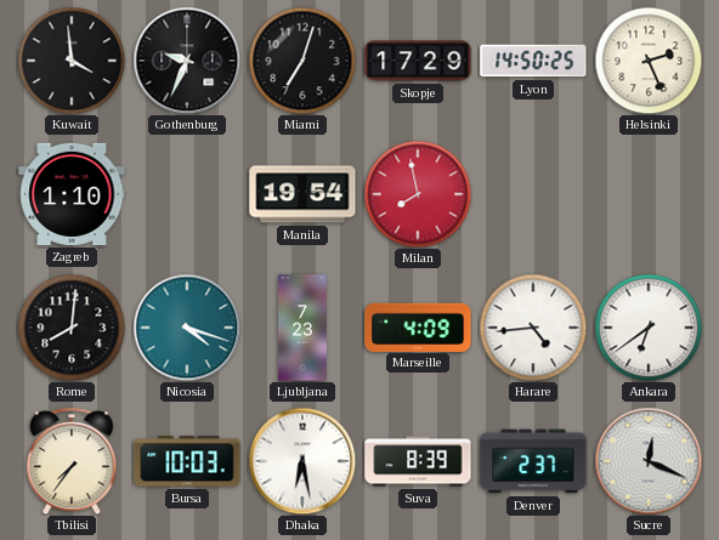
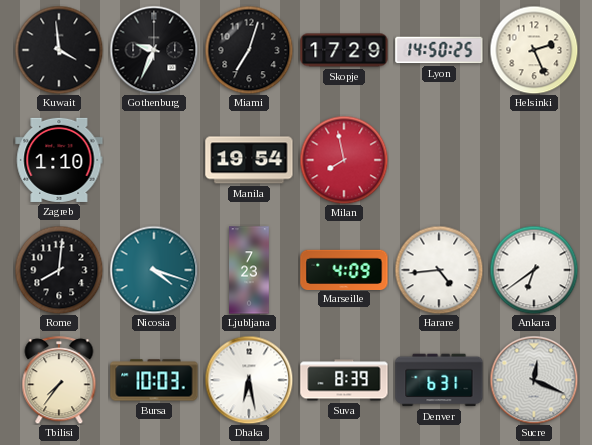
Denver: 2:37 -> 6:31
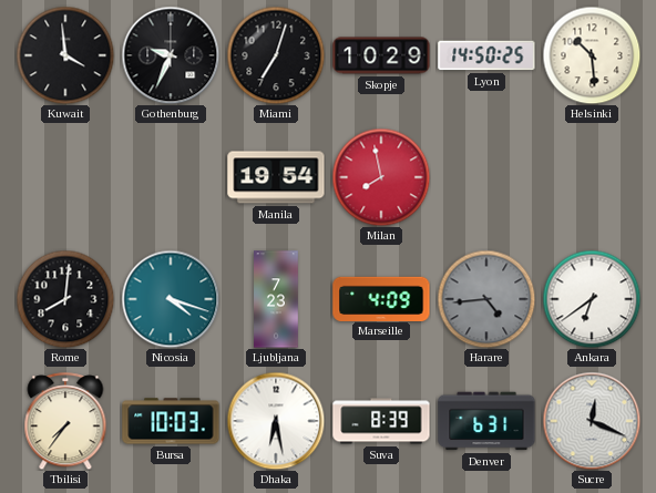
Skopje: 17:29 -> 10:29
Helsinki: 2:26 -> 10:29
Zagreb: 1:10 -> none
Harare dial: white -> grey
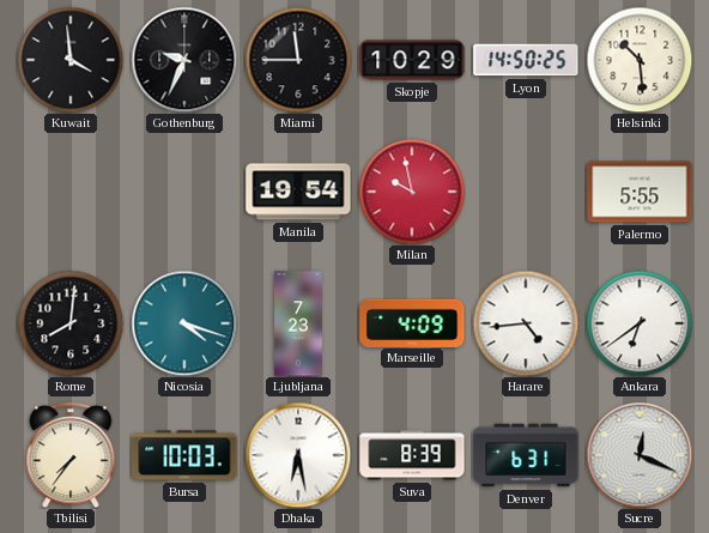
Miami: 7:03 -> 11:45
Milan: 7:58 -> 9:58
Palermo: none -> 5:55
Harare dial: grey -> white
